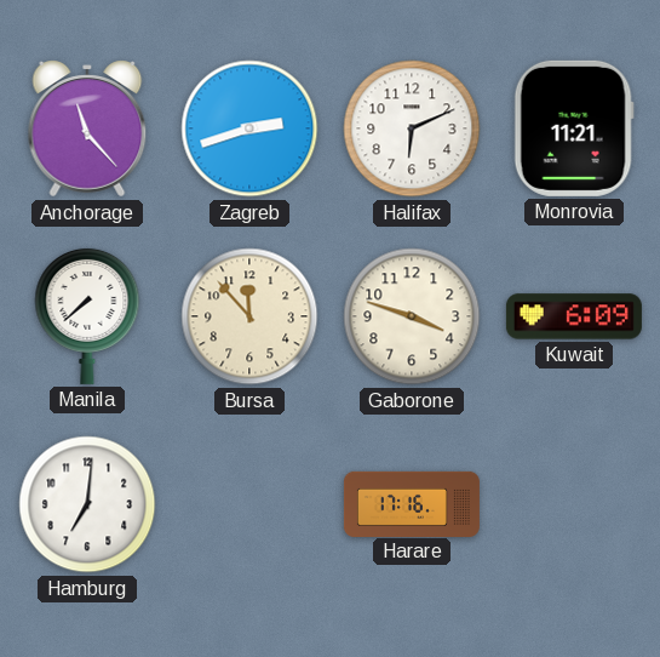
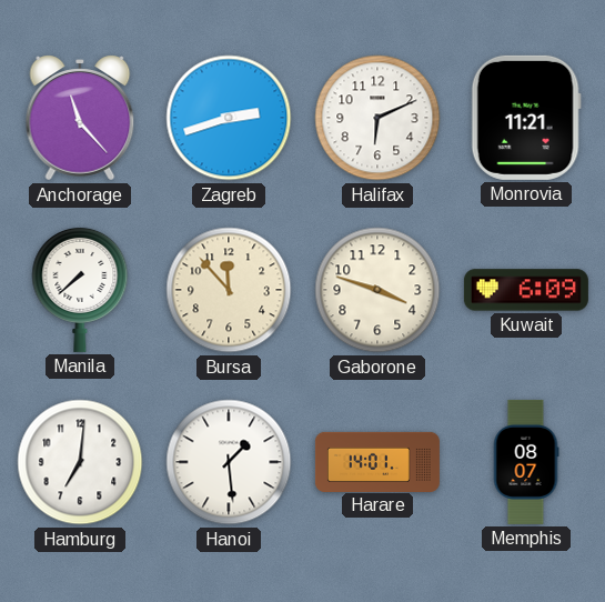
Hanoi: none -> 1:29
Harare: 17:16 -> 14:01
Memphis: none -> 08:07
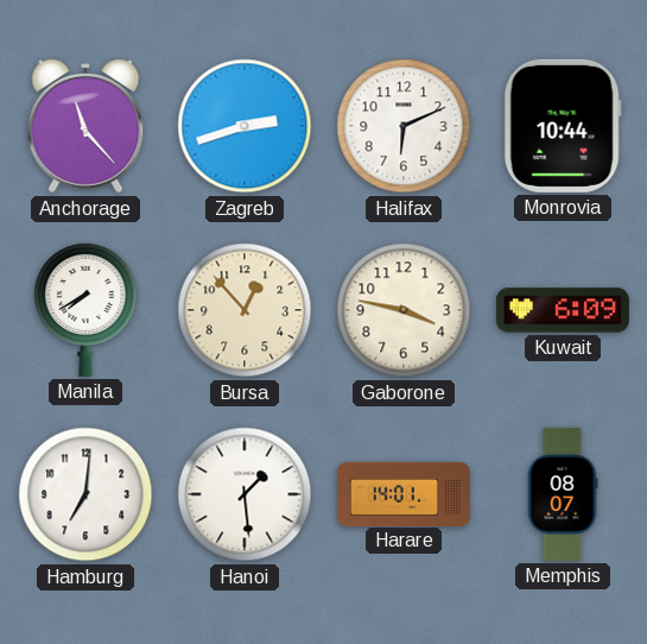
Monrovia: 11:21 -> 10:44
Manila: 7:38 -> 7:40
Bursa: 11:53 -> 12:53
Gaborone: 3:48 -> 3:47
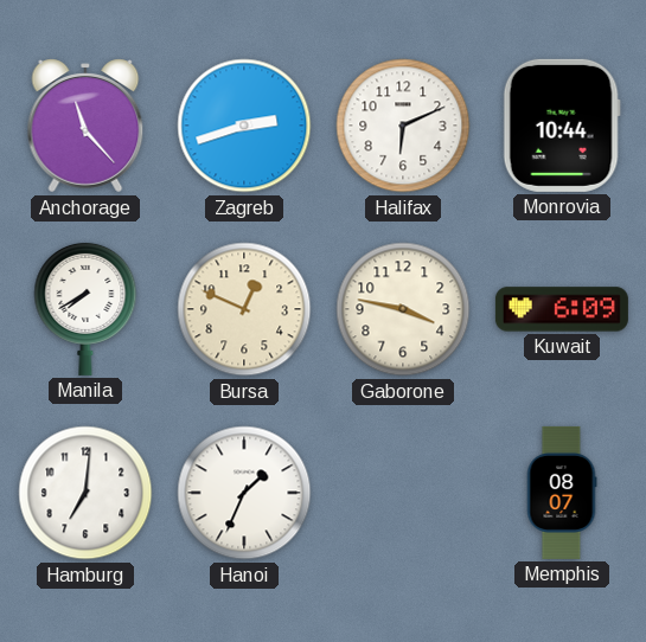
Bursa: 12:53 -> 12:49
Hanoi: 1:29 -> 1:34
Harare: 14:01 -> none
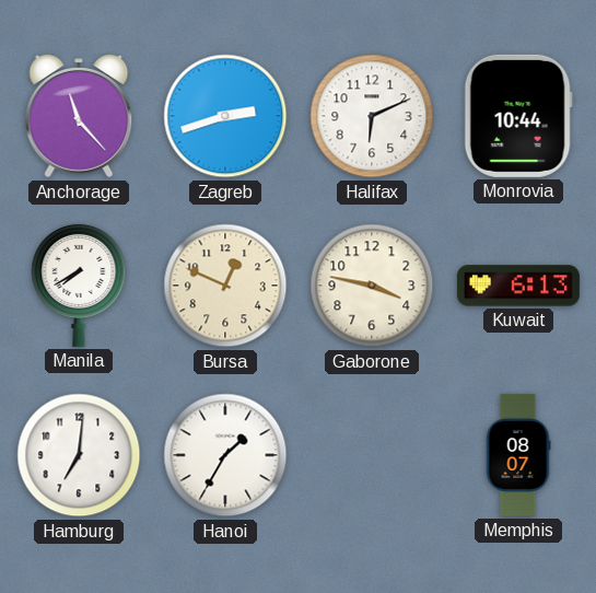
Kuwait: 6:09 -> 6:13
Hanoi: 1:34 -> 1:35
